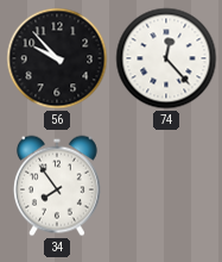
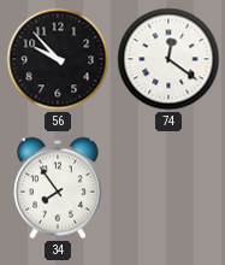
74: 12:23 -> 12:21
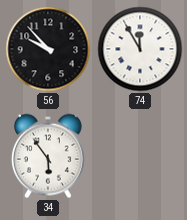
74: 12:21 -> 11:55
34: 7:54 -> 5:54
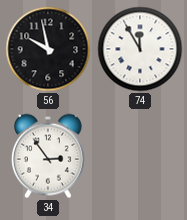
56: 9:53 -> 9:58
34: 5:54 -> 2:54
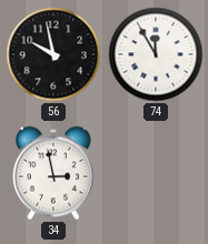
34: 2:54 -> 2:58
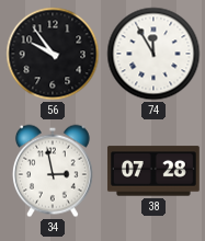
56: 9:58 -> 9:54
38: none -> 07:28
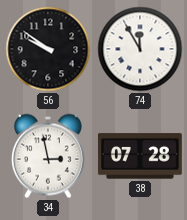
56: 9:54 -> 9:51
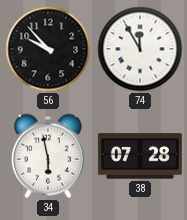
56: 9:51 -> 9:53
34: 2:58 -> 5:58
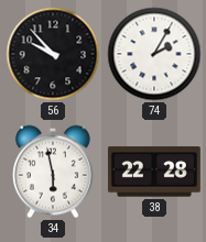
74: 11:55 -> 2:05
38: 07:28 -> 22:28
